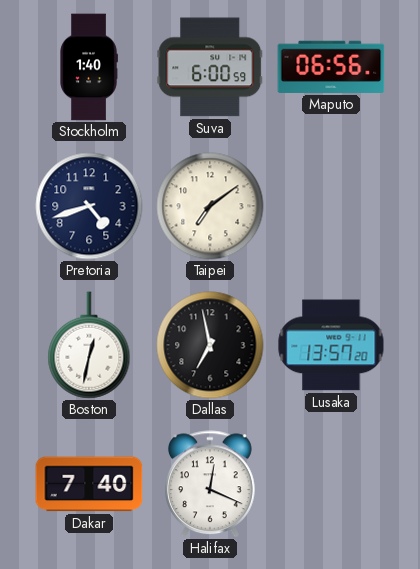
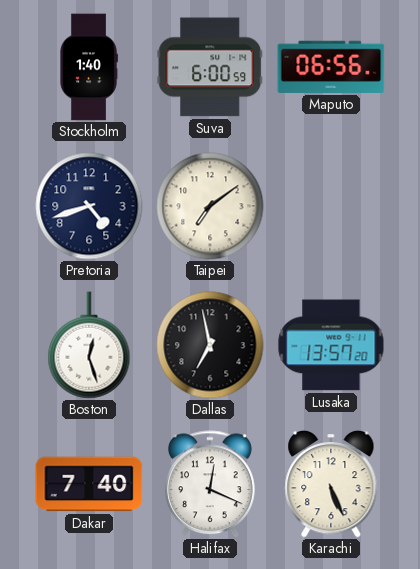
Boston: 12:32 -> 12:27
Karachi: none -> 5:26
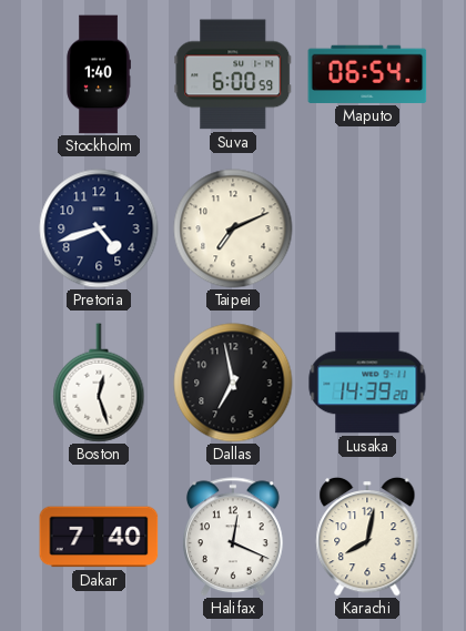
Maputo: 06:56 -> 06:54
Taipei: 7:09 -> 7:11
Lusaka: 13:57 -> 14:39
Karachi: 5:26 -> 8:02
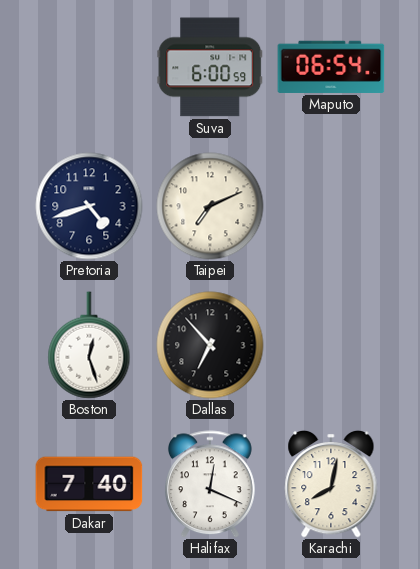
Stockholm: 1:40 -> none
Dallas: 6:58 -> 6:53
Lusaka: 14:39 -> none
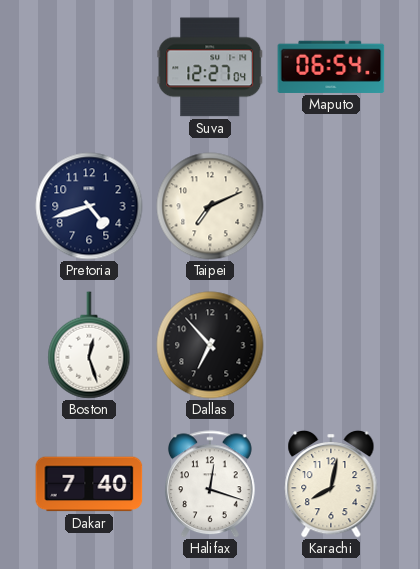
Suva: 6:00 -> 12:27
Halifax: 12:19 -> 12:18
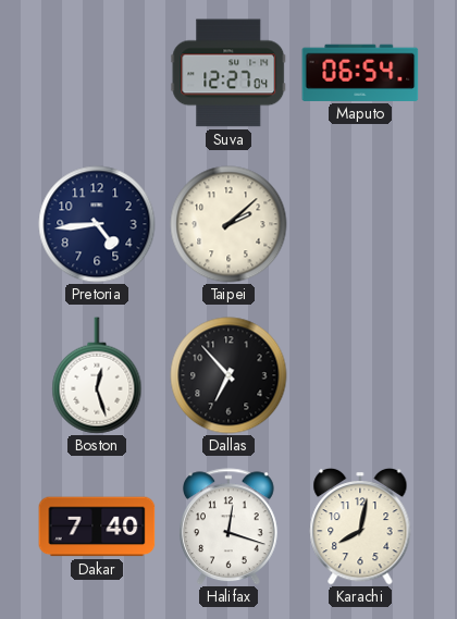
Pretoria: 4:42 -> 4:44
Taipei: 7:11 -> 2:08
